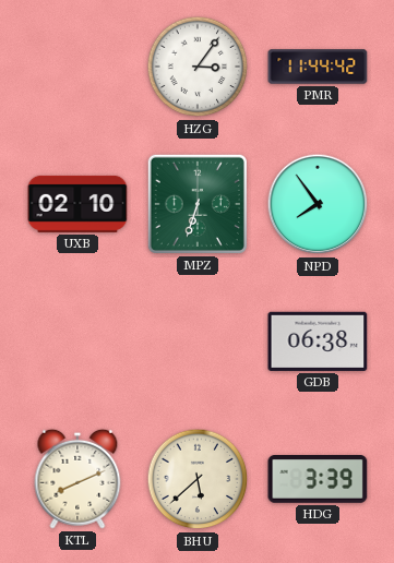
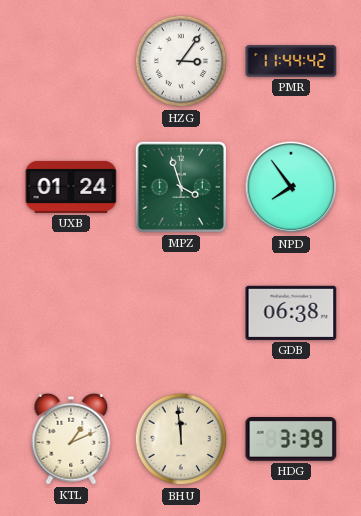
UXB: 02:10 -> 01:24
MPZ: 6:33 -> 3:57
KTL: 8:11 -> 1:11
BHU: 5:38 -> 11:59
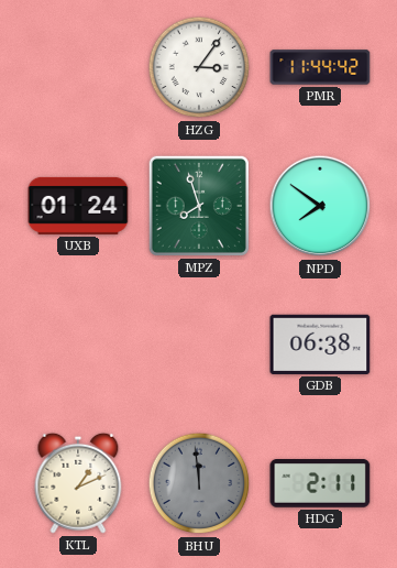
MPZ: 3:57 -> 7:57
NPD: 7:54 -> 7:51
BHU dial: cream -> grey
HDG: 3:39 -> 2:11
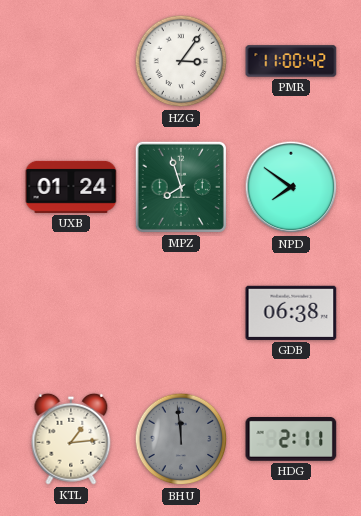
PMR: 11:44 -> 11:00
KTL: 1:11 -> 1:14
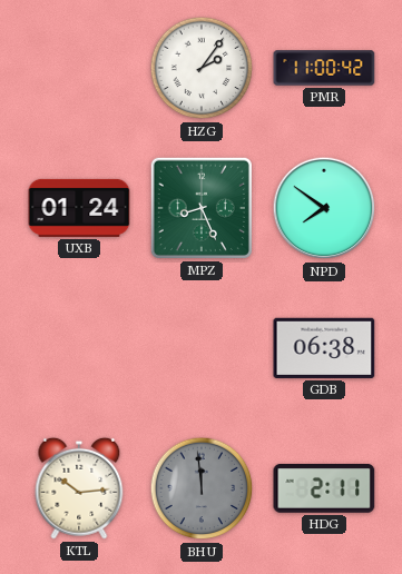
HZG: 3:06 -> 2:06
MPZ: 7:57 -> 8:26
KTL: 1:14 -> 10:14
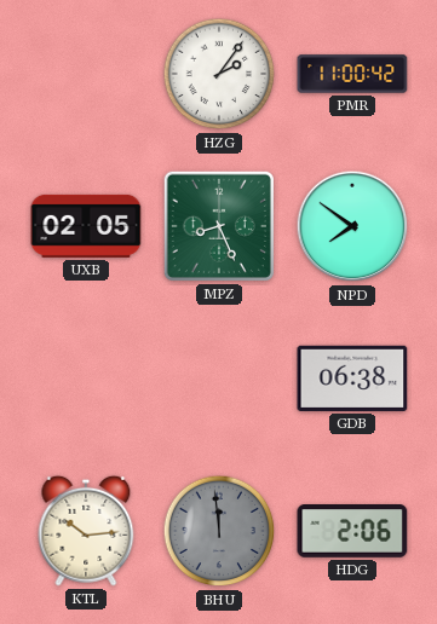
UXB: 01:24 -> 02:05
HDG: 2:11 -> 2:06
